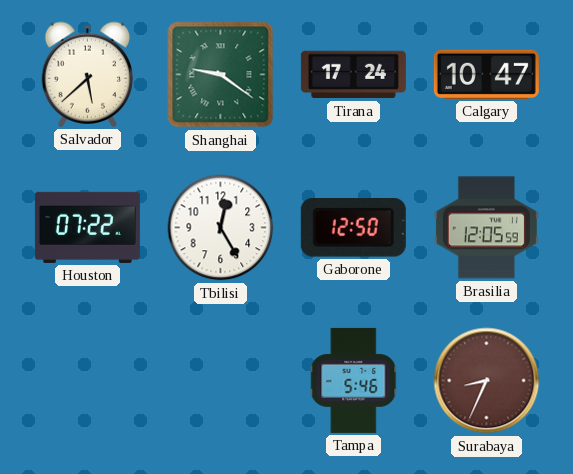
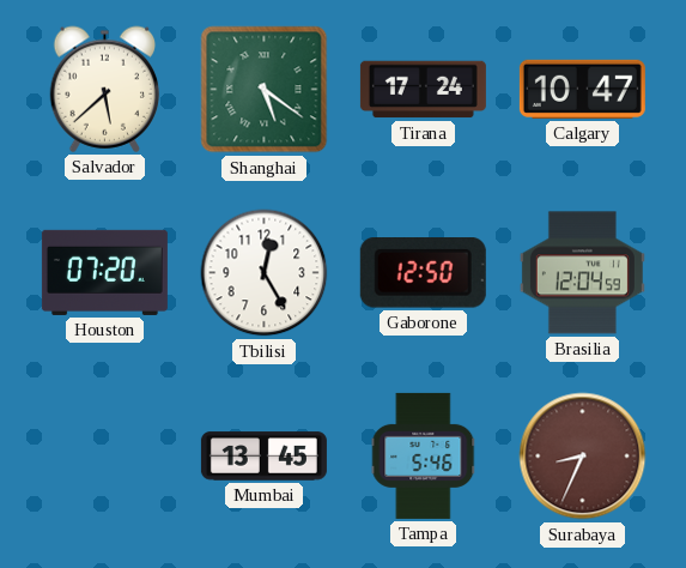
Shanghai: 9:21 -> 5:21
Houston: 07:22 -> 07:20
Brasilia: 12:05 -> 12:04
Mumbai: none -> 13:45
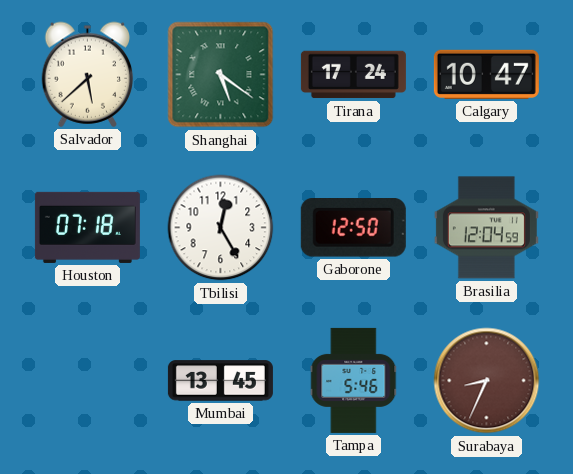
Houston: 07:20 -> 07:18
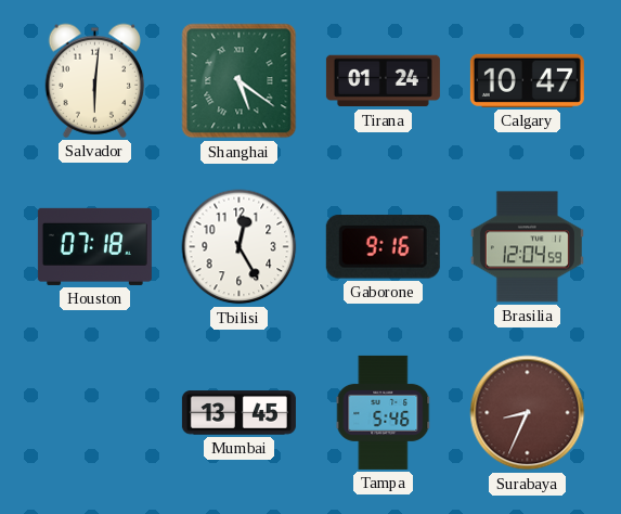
Salvador: 5:38 -> 6:01
Tirana: 17:24 -> 01:24
Gaborone: 12:50 -> 9:16
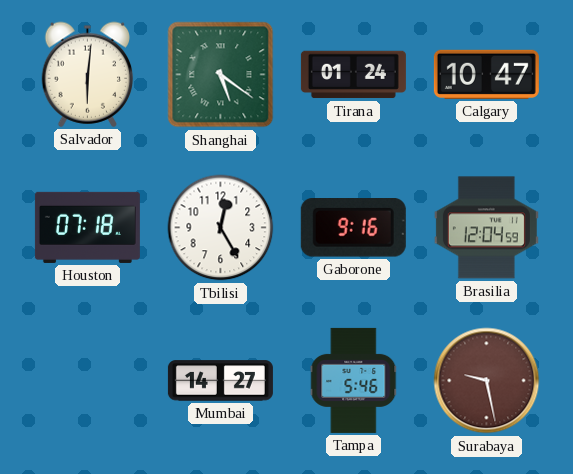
Mumbai: 13:45 -> 14:27
Surabaya: 8:34 -> 9:28
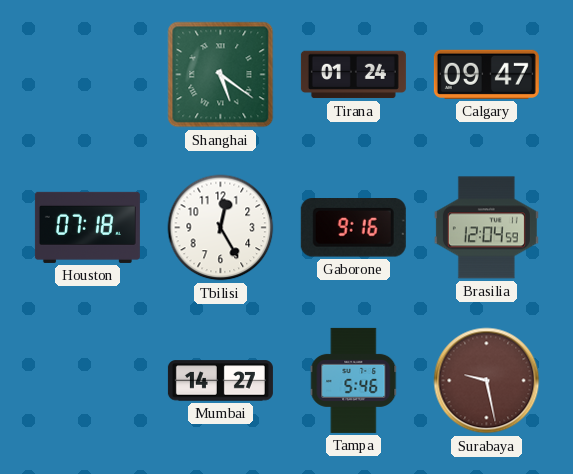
Salvador: 6:01 -> none
Calgary: 10:47 -> 09:47
